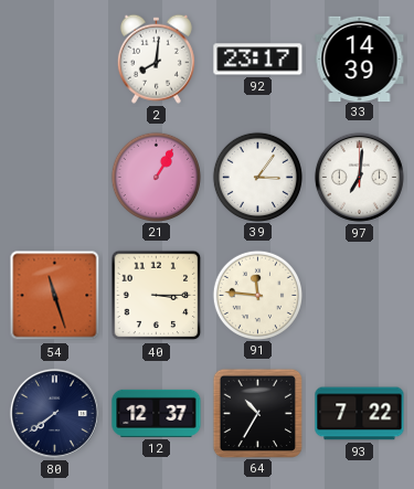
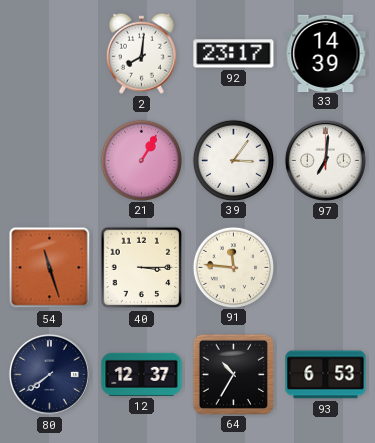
93: 7:22 -> 6:53
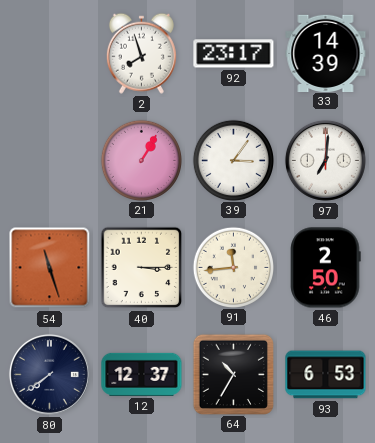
2: 8:01 -> 7:57
91: 11:46 -> 11:44
46: none -> 2:50
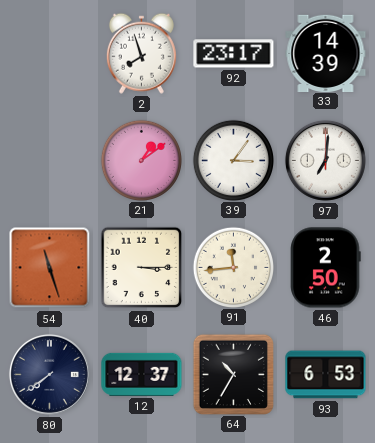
21: 1:05 -> 1:09
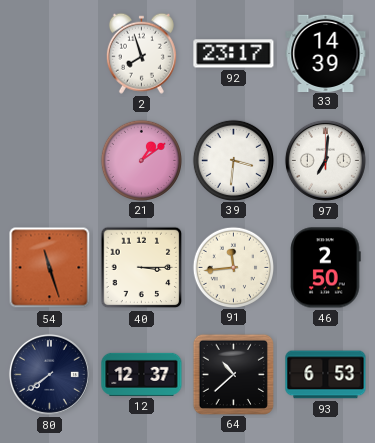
39: 3:06 -> 3:31
64: 10:35 -> 10:38
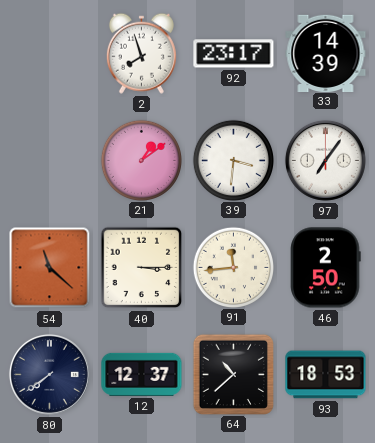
97: 7:01 -> 7:06
54: 11:27 -> 11:22
93: 6:53 -> 18:53
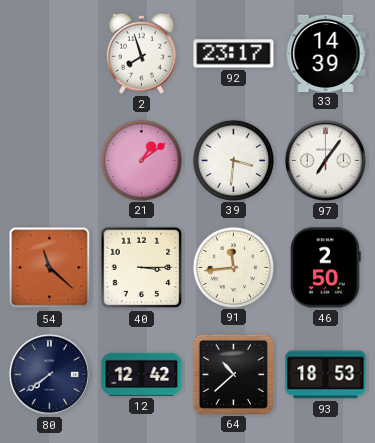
12: 12:37 -> 12:42
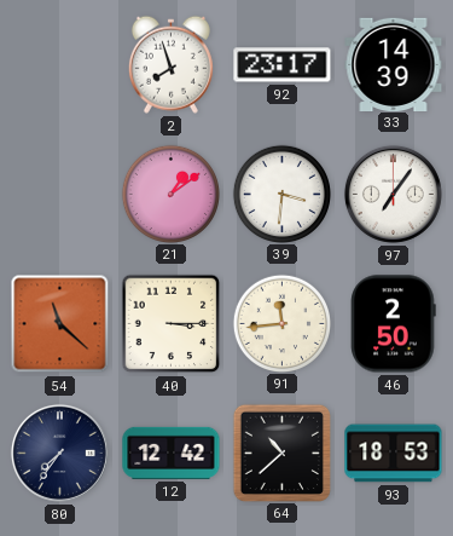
80: 7:39 -> 7:36
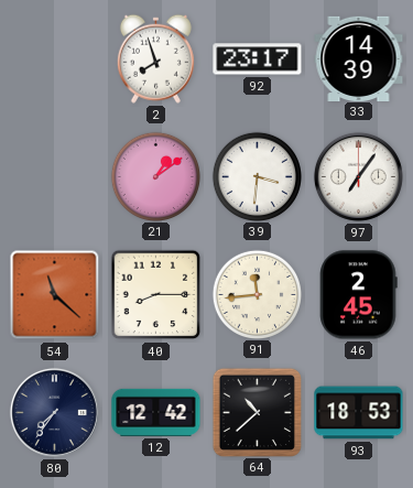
40: 3:15 -> 8:15
46: 2:50 -> 2:45
